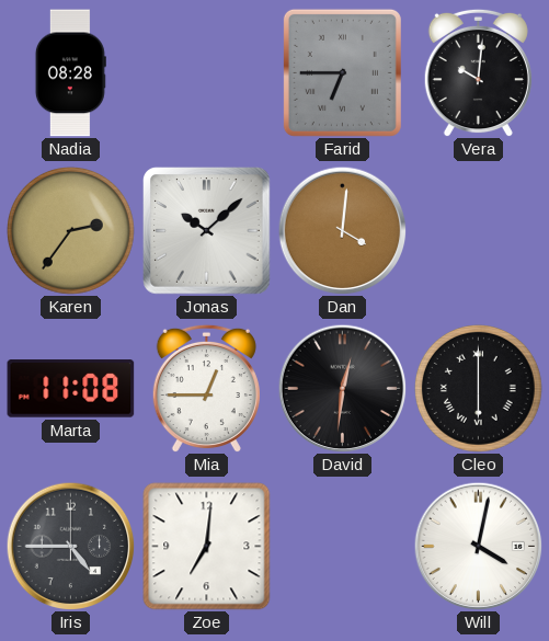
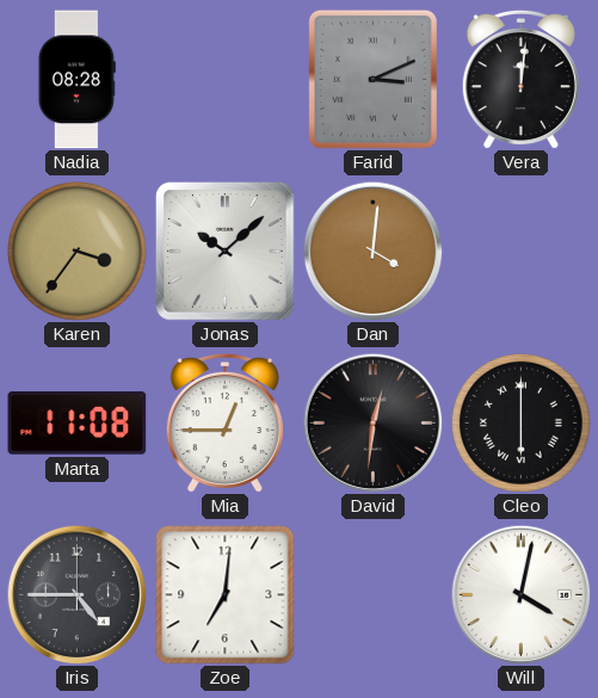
Farid: 6:45 -> 3:11
Vera: 10:01 -> 12:01
Karen: 2:36 -> 3:36
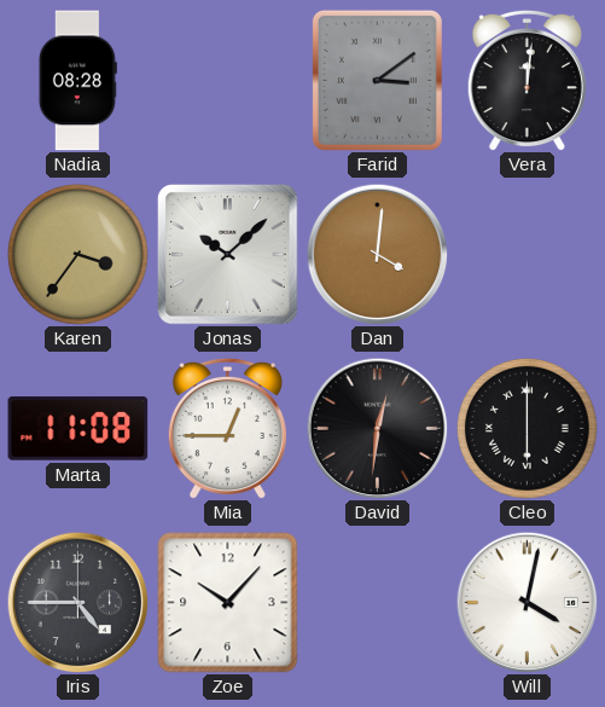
Farid: 3:11 -> 3:09
Zoe: 7:01 -> 10:07
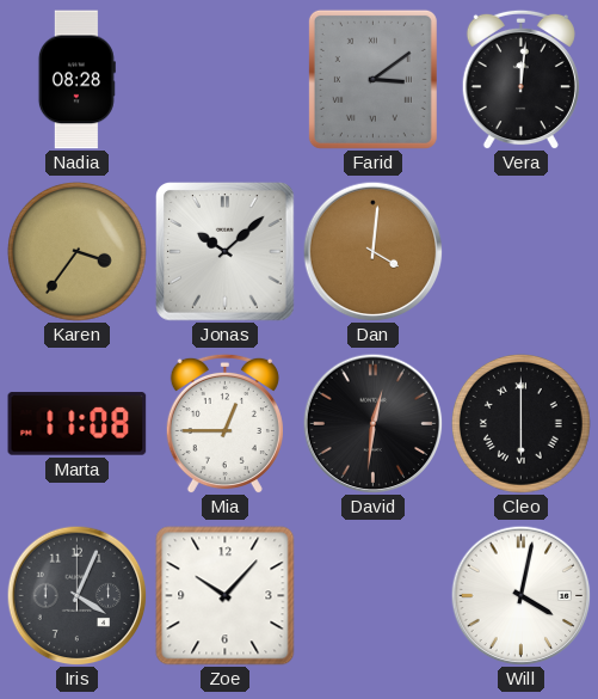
Iris: 4:45 -> 4:04
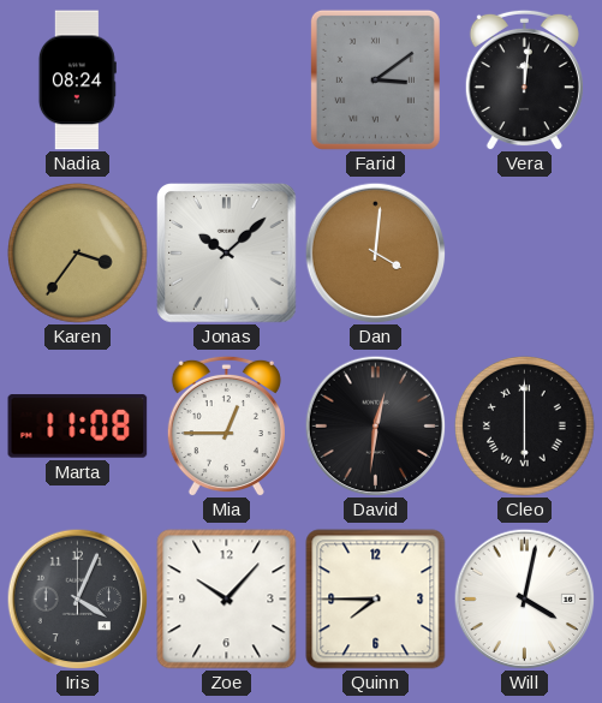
Nadia: 08:28 -> 08:24
Quinn: none -> 7:45
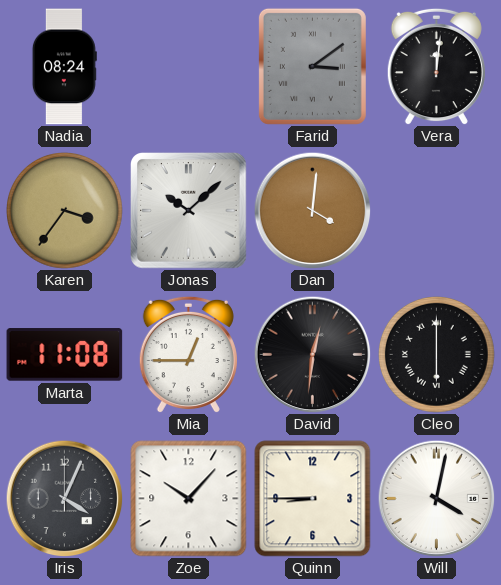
Quinn: 7:45 -> 8:45
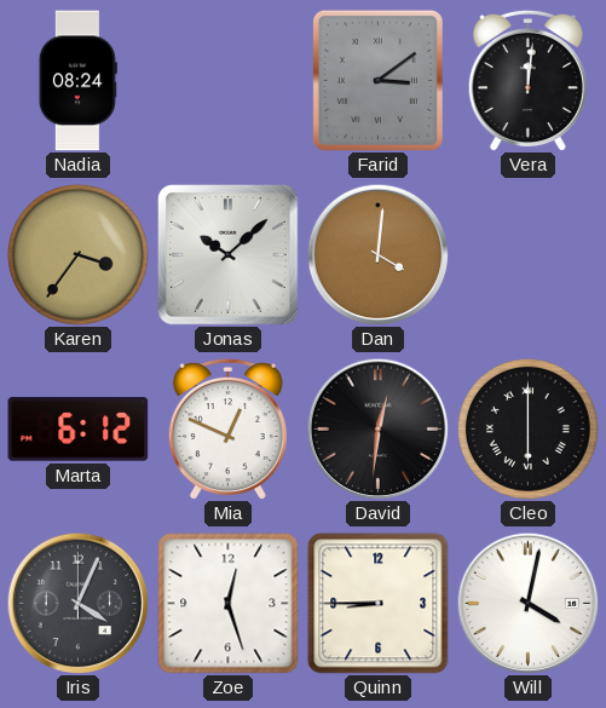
Marta: 11:08 -> 6:12
Mia: 12:45 -> 12:49
Zoe: 10:07 -> 12:27
